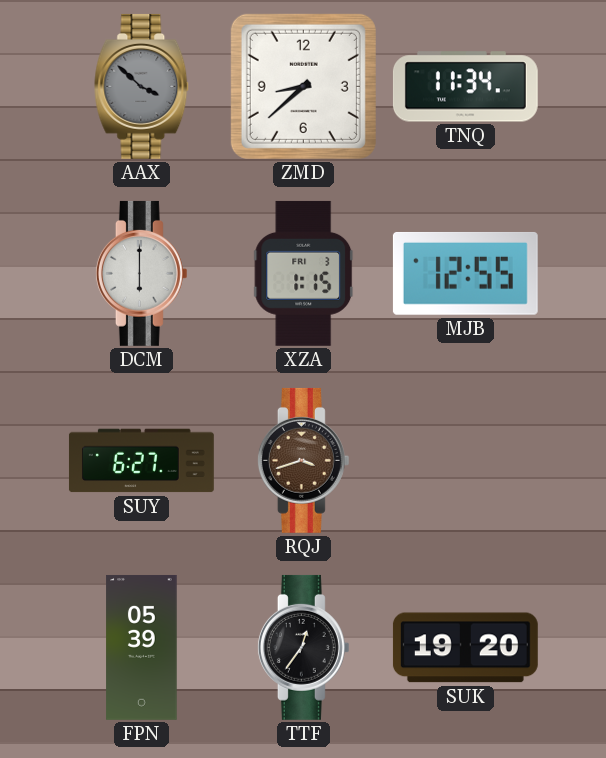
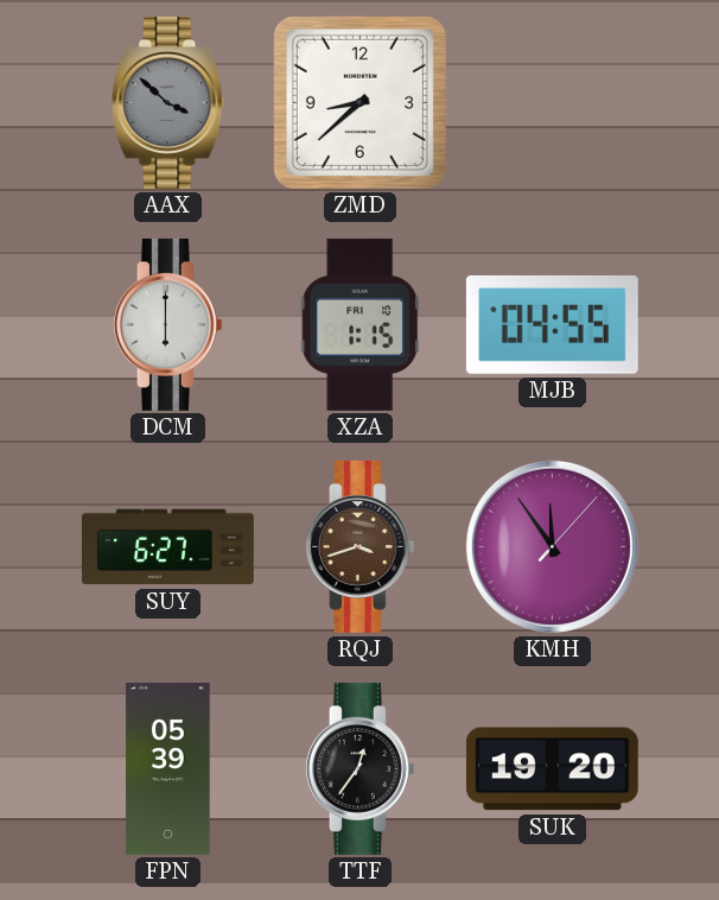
TNQ: 11:34 -> none
XZA date: FRI 3 -> FRI 10
MJB: 12:55 -> 04:55
KMH: none -> 11:54
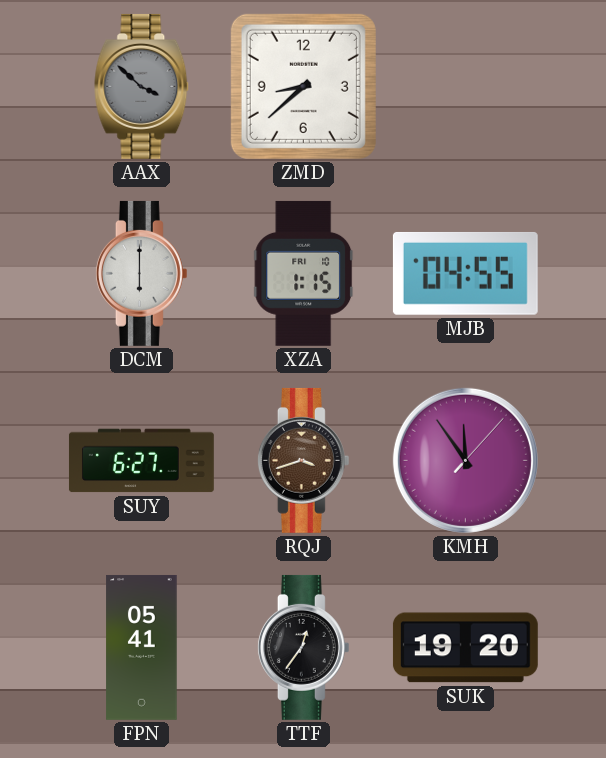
FPN: 05:39 -> 05:41
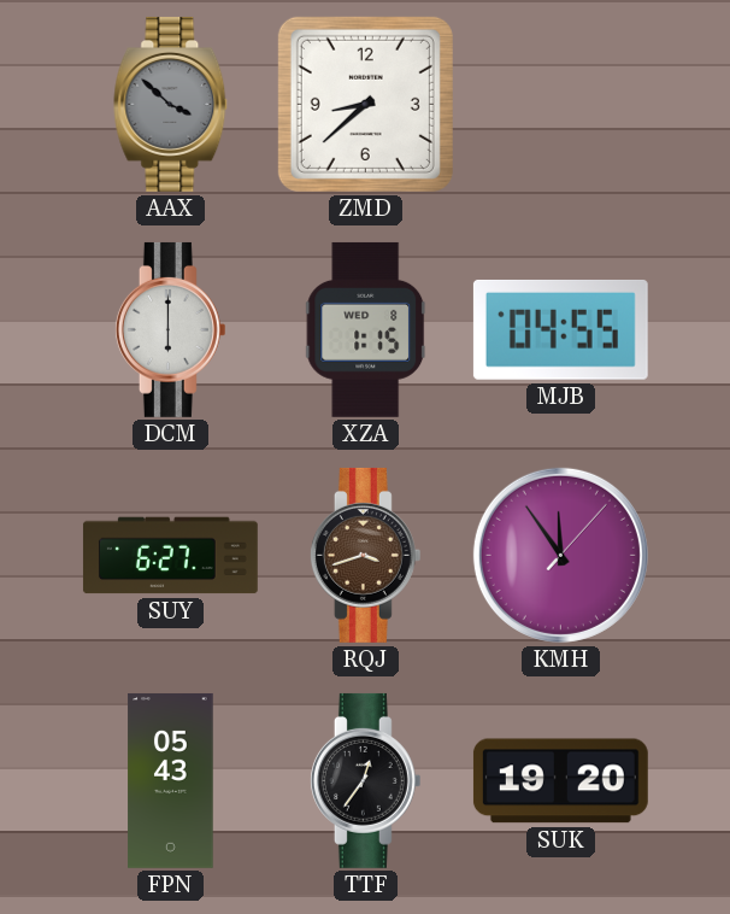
XZA date: FRI 10 -> WED 8
FPN: 05:41 -> 05:43
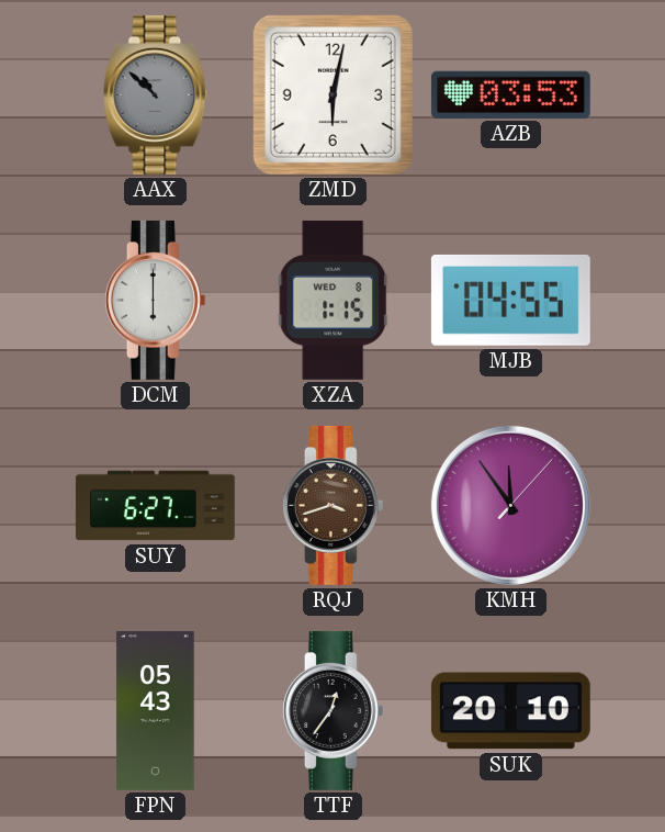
AAX: 3:52 -> 10:52
ZMD: 8:38 -> 6:02
AZB: none -> 03:53
SUK: 19:20 -> 20:10
